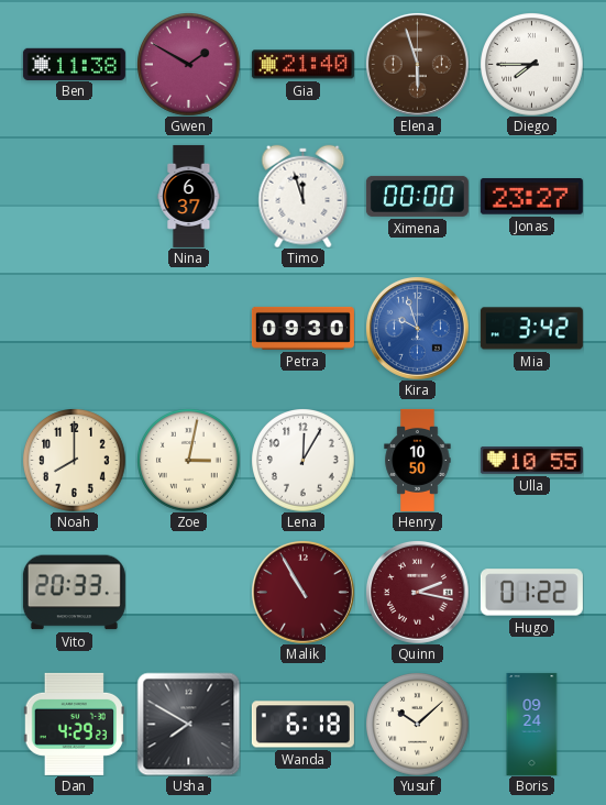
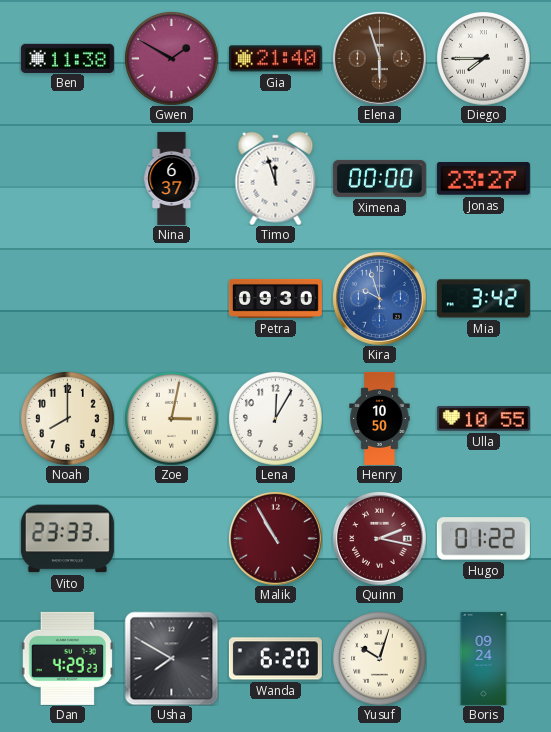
Vito: 20:33 -> 23:33
Wanda: 6:18 -> 6:20
Yusuf: 10:08 -> 10:03
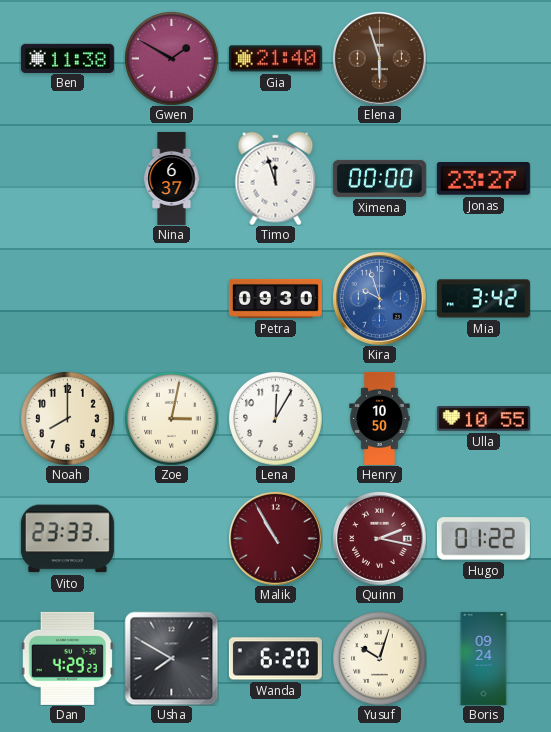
Diego: 7:45 -> none
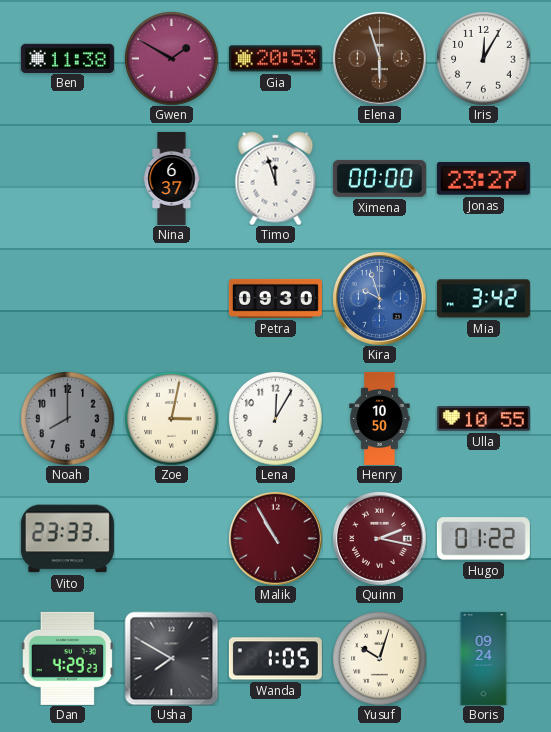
Gia: 21:40 -> 20:53
Iris: none -> 12:05
Noah dial: cream -> grey
Wanda: 6:20 -> 1:05
